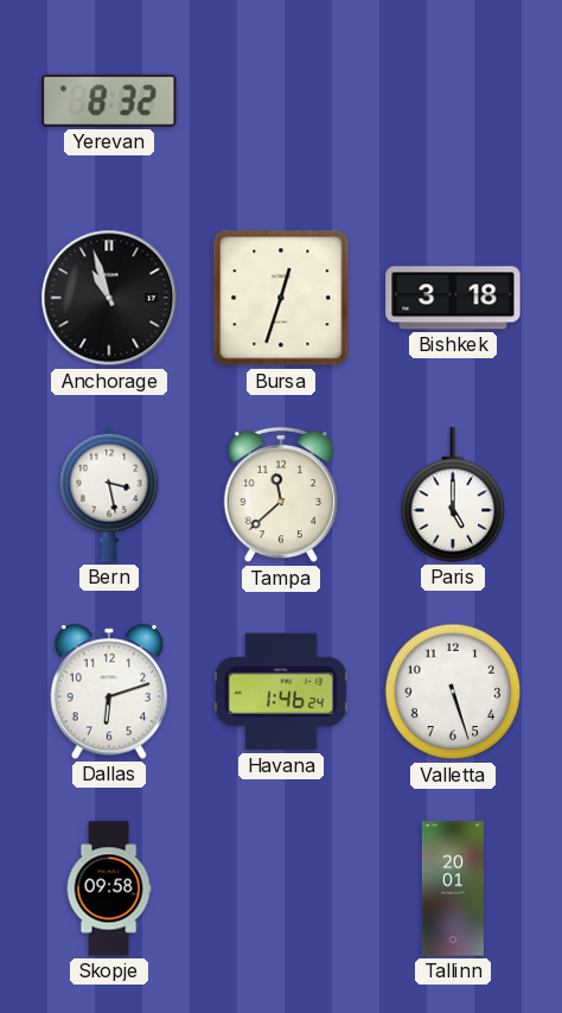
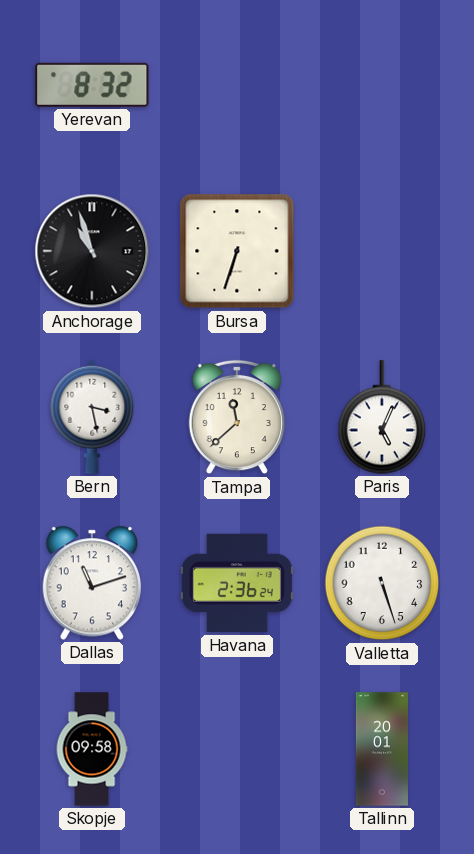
Bursa: 12:33 -> 6:33
Bishkek: 3:18 -> none
Paris: 5:00 -> 5:04
Dallas: 6:12 -> 11:12
Havana: 1:46 -> 2:36
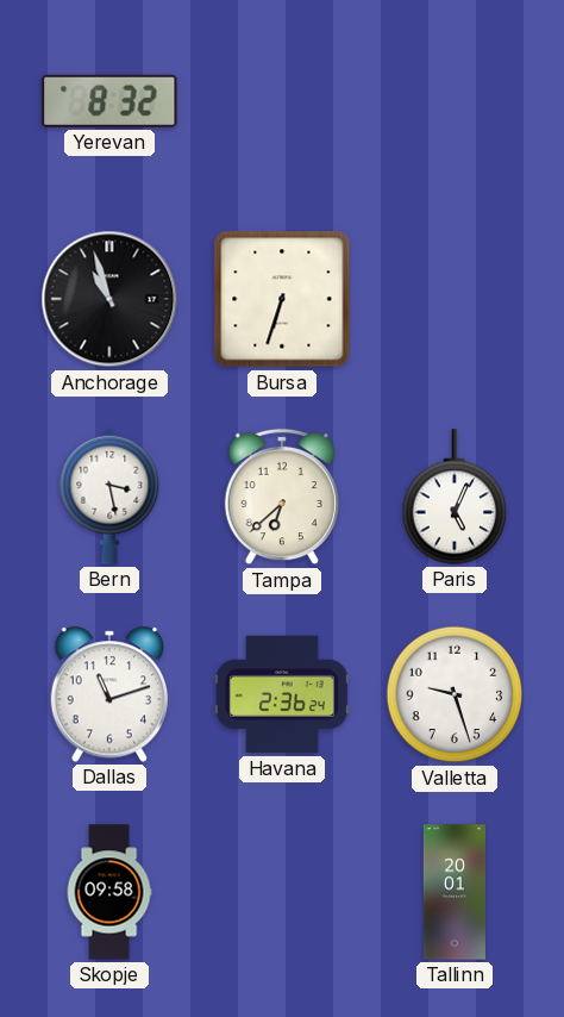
Tampa: 11:38 -> 6:38
Valletta: 5:27 -> 9:27
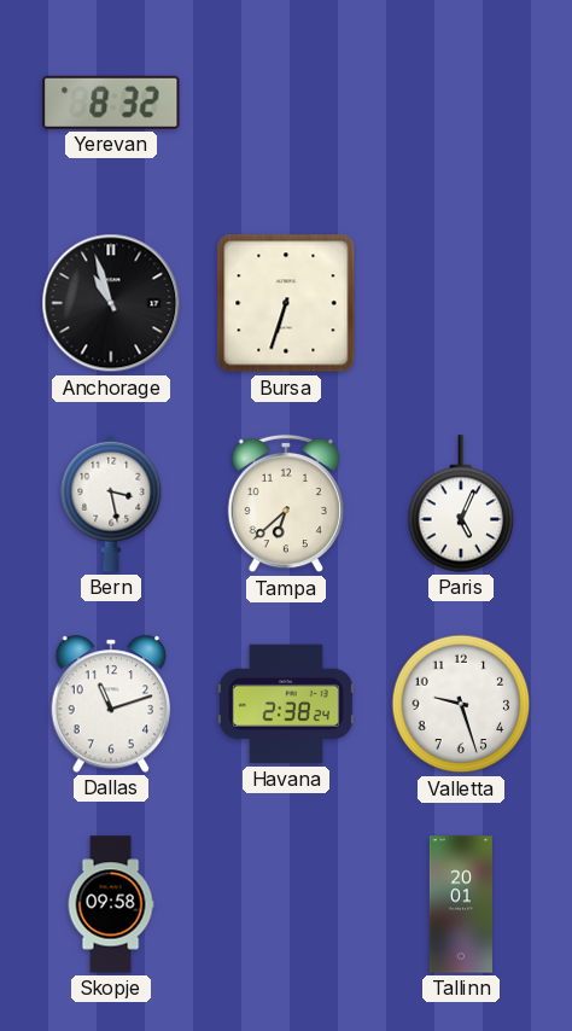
Havana: 2:36 -> 2:38
